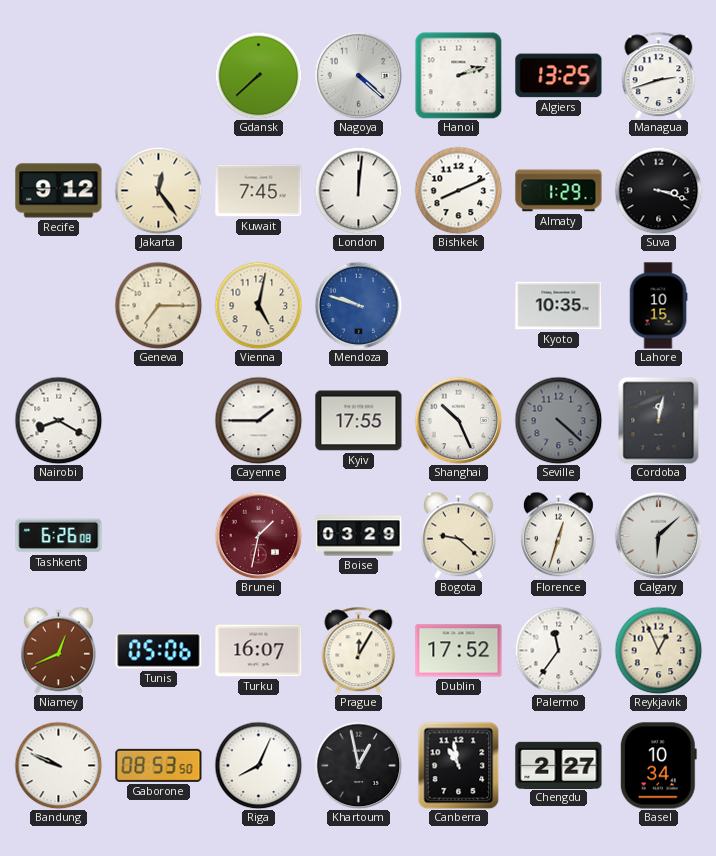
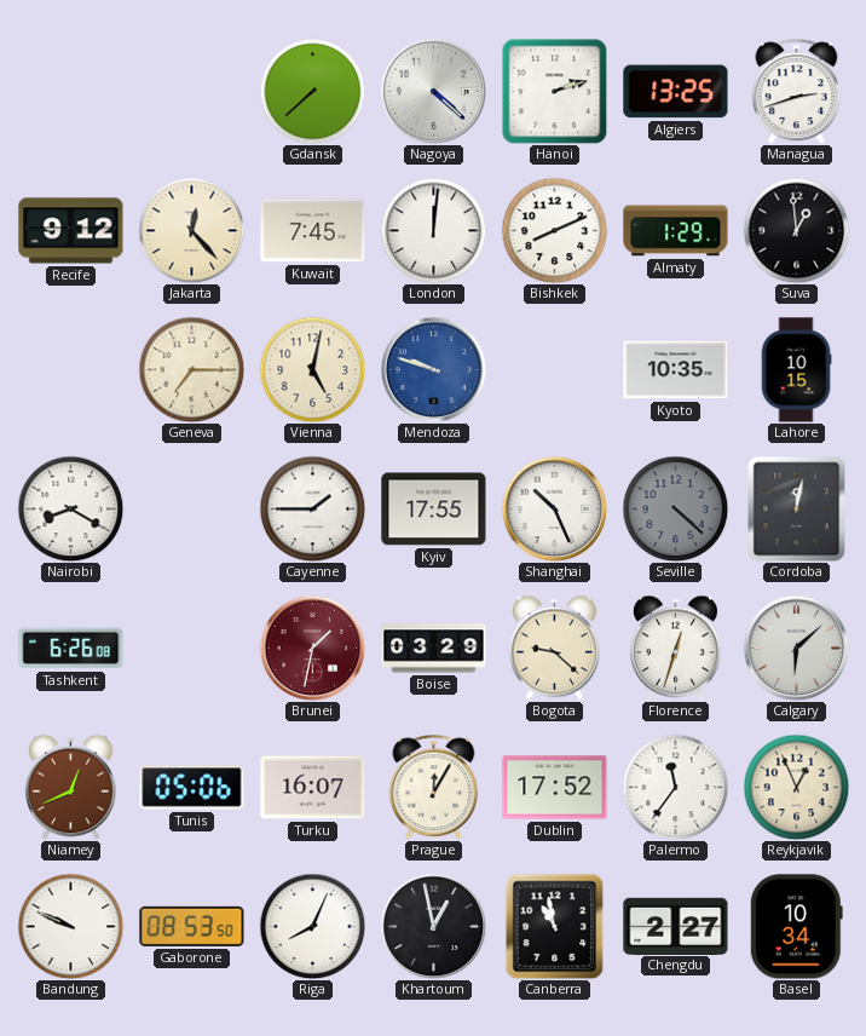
Jakarta: 12:24 -> 12:23
Suva: 3:18 -> 12:59
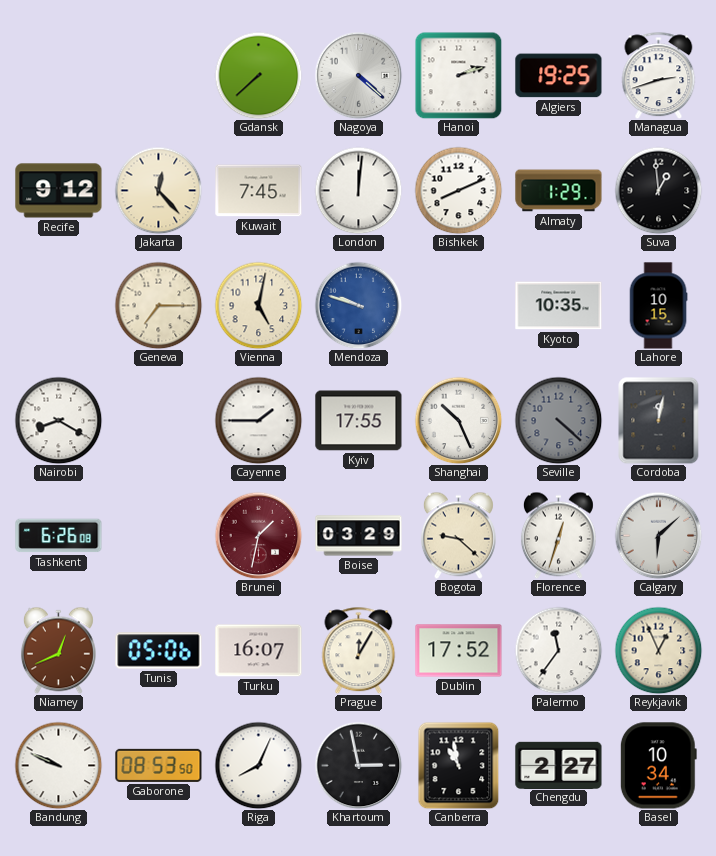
Algiers: 13:25 -> 19:25
Khartoum: 12:58 -> 2:58
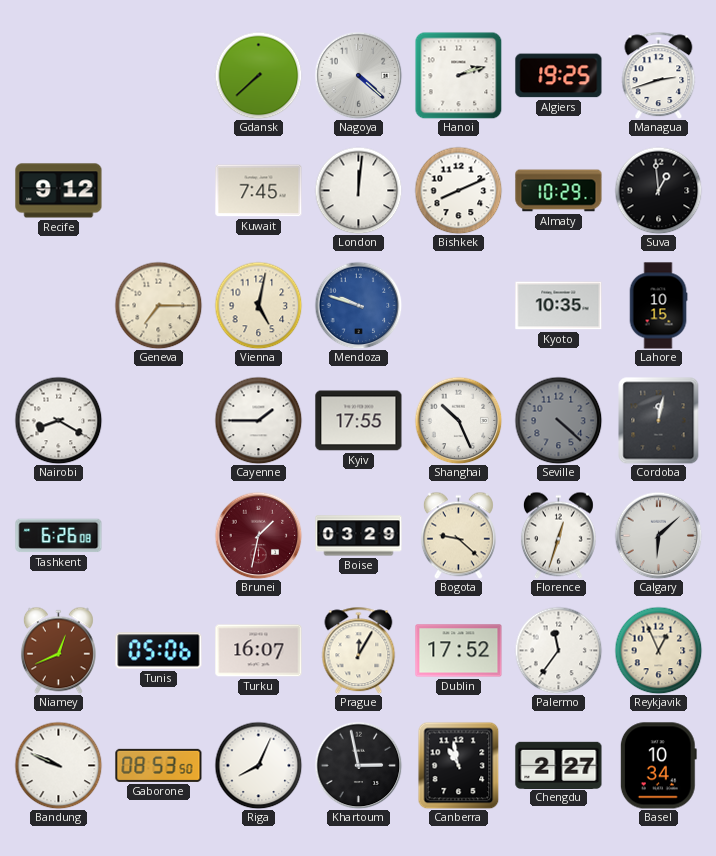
Jakarta: 12:23 -> none
Almaty: 1:29 -> 10:29
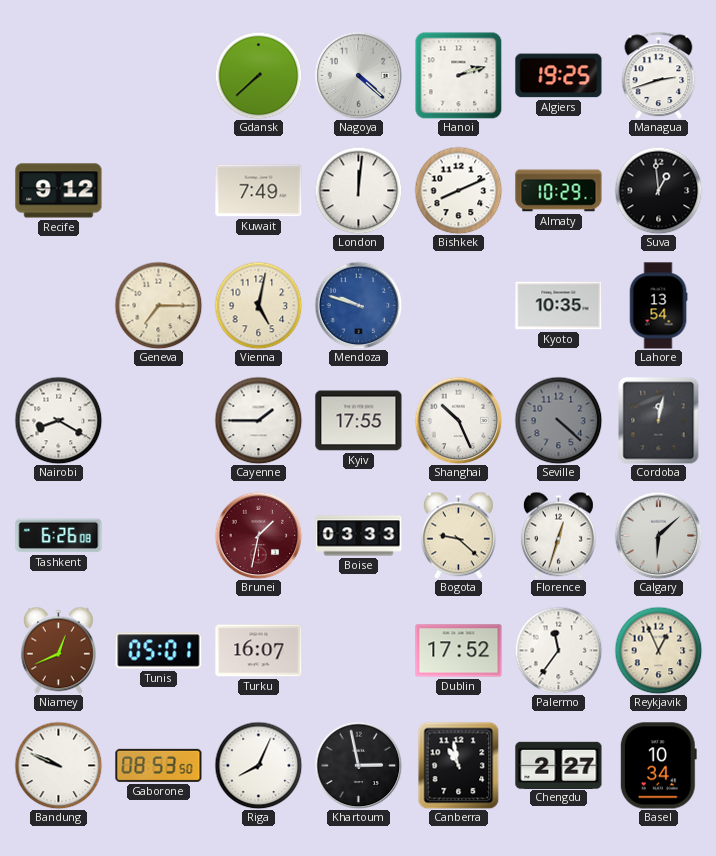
Kuwait: 7:45 -> 7:49
Lahore: 10:15 -> 13:54
Boise: 03:29 -> 03:33
Tunis: 05:06 -> 05:01
Prague: 12:05 -> none
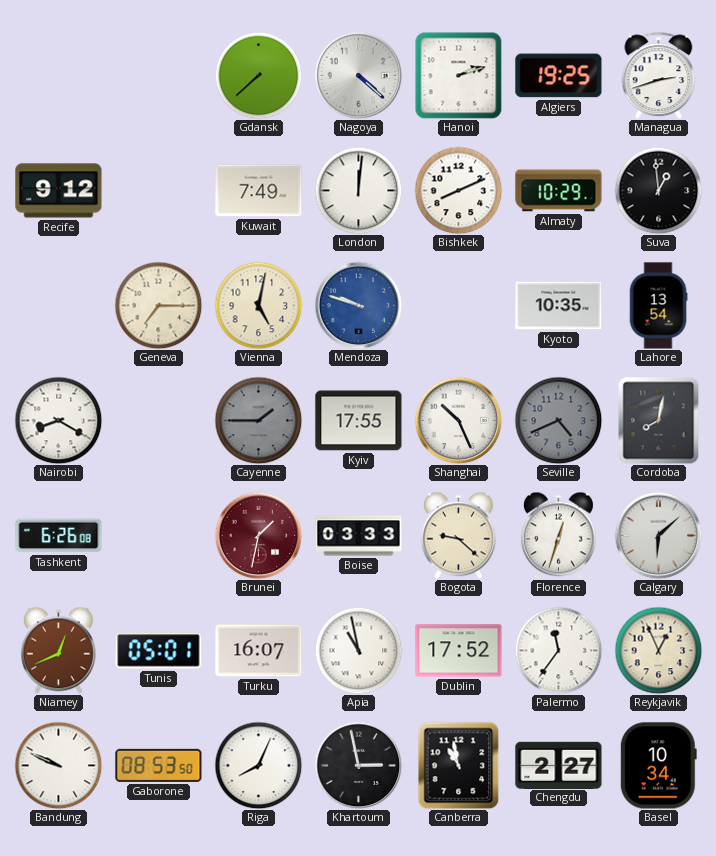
Cayenne dial: white -> grey
Seville: 4:22 -> 4:41
Cordoba: 12:02 -> 8:02
Apia: none -> 10:58
